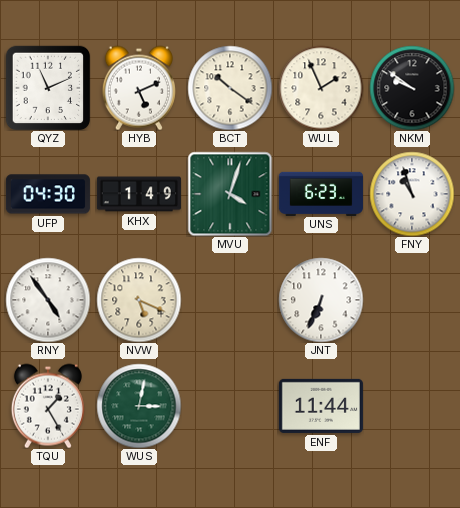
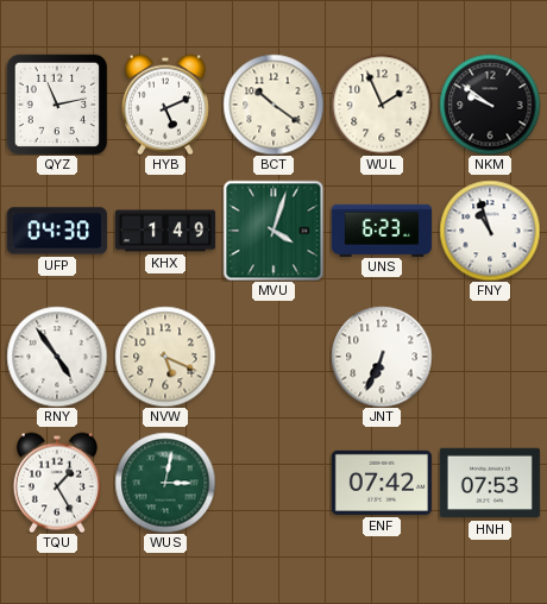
QYZ: 11:11 -> 11:13
ENF: 11:44 -> 07:42
HNH: none -> 07:53
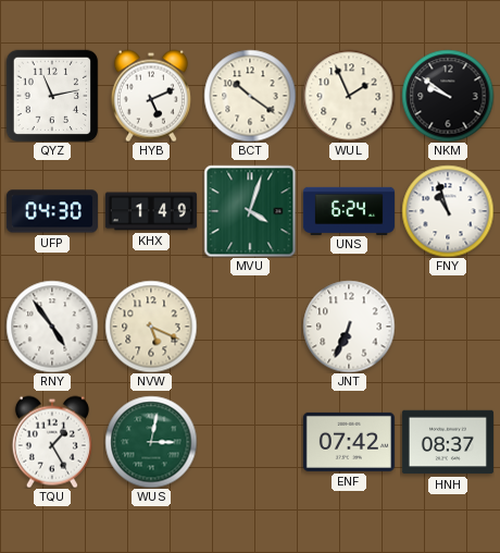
UNS: 6:23 -> 6:24
HNH: 07:53 -> 08:37
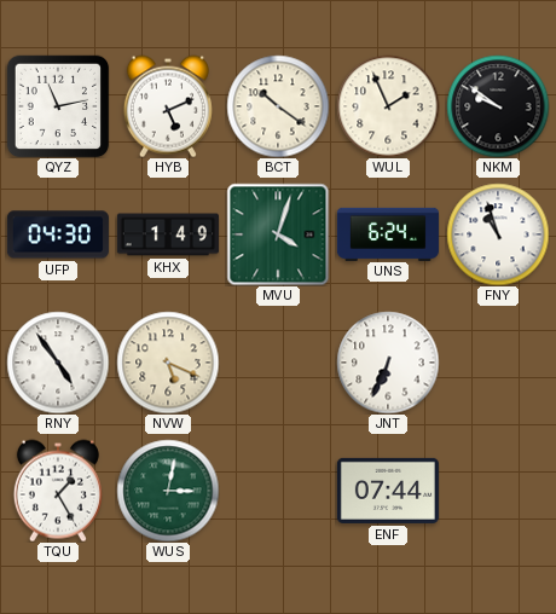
ENF: 07:42 -> 07:44
HNH: 08:37 -> none
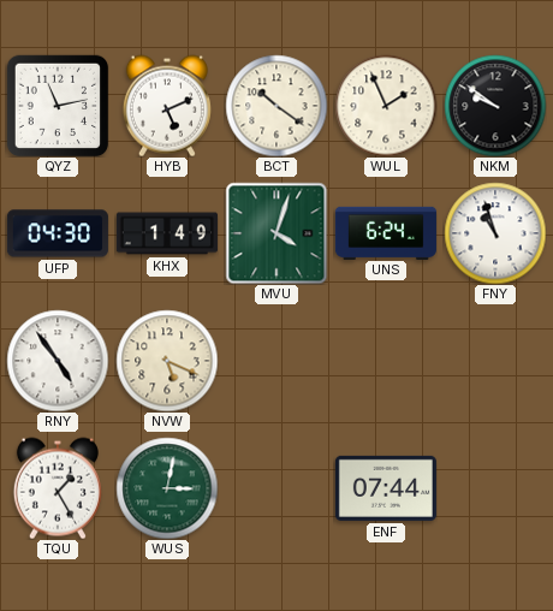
JNT: 6:34 -> none
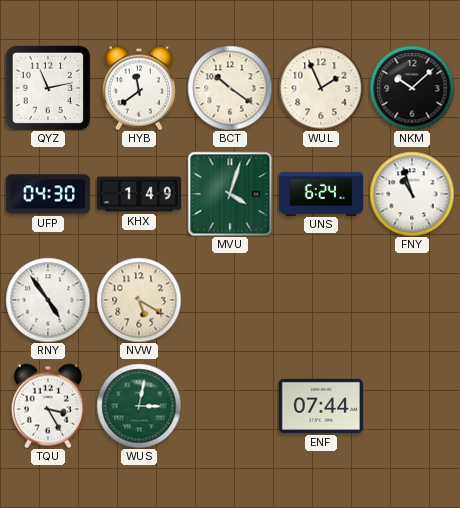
HYB: 5:11 -> 11:39
NKM: 9:51 -> 10:08
NVW: 5:19 -> 5:20
TQU: 1:25 -> 3:25
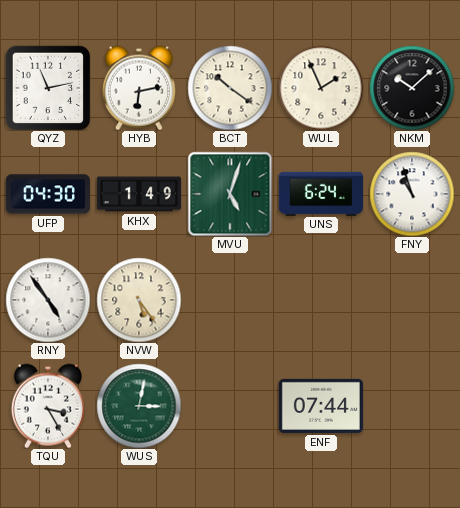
HYB: 11:39 -> 6:13
MVU: 4:03 -> 5:03
NVW: 5:20 -> 5:24
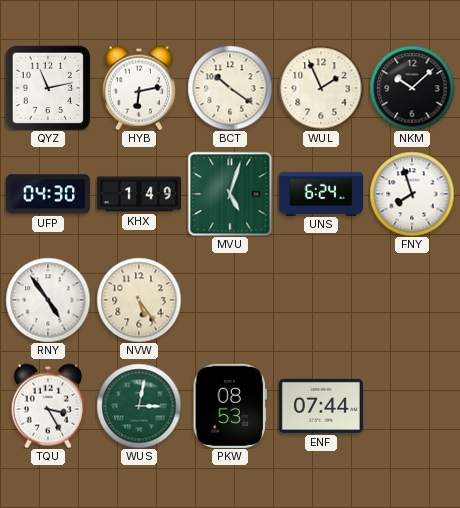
FNY: 10:57 -> 7:57
PKW: none -> 08:53
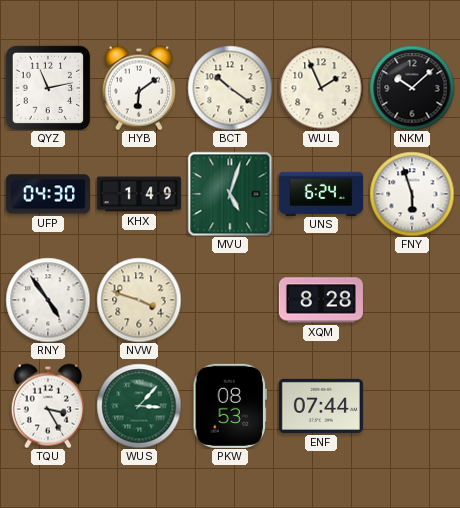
HYB: 6:13 -> 6:09
FNY: 7:57 -> 5:57
NVW: 5:24 -> 3:48
XQM: none -> 8:28
WUS: 3:02 -> 3:07
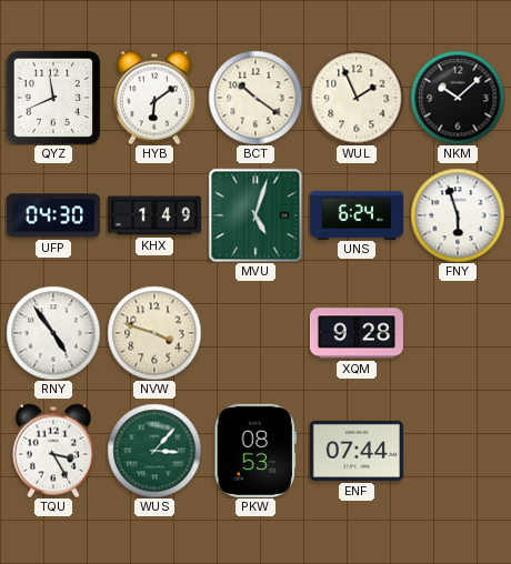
QYZ: 11:13 -> 11:41
XQM: 8:28 -> 9:28
